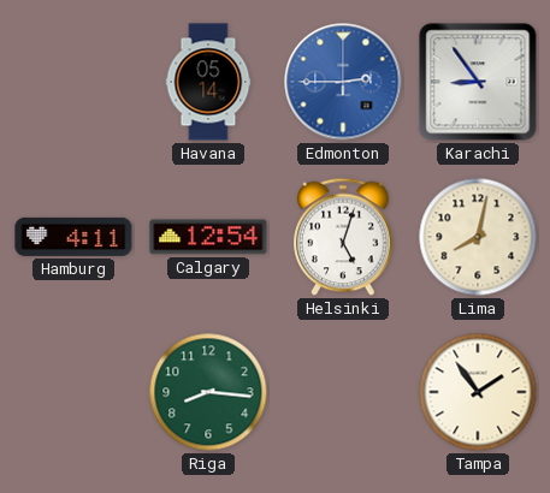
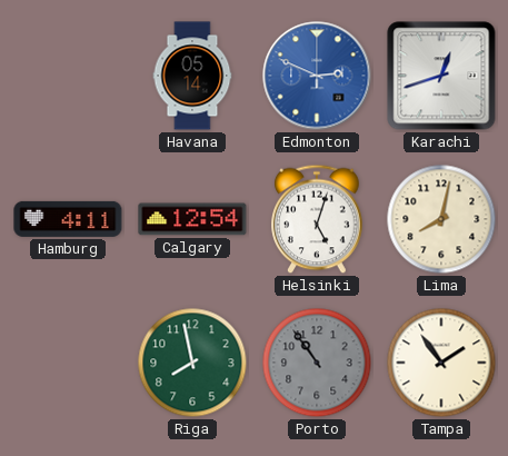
Edmonton: 2:45 -> 2:49
Karachi: 8:54 -> 12:42
Riga: 8:16 -> 7:58
Porto: none -> 10:54
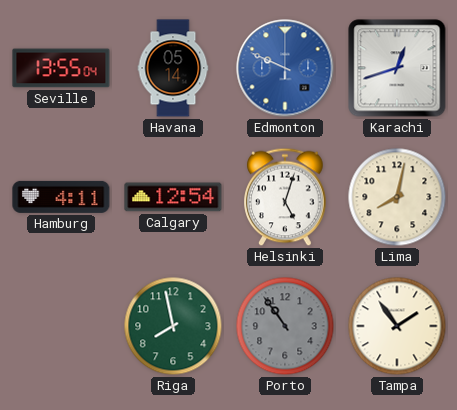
Seville: none -> 13:55
Edmonton: 2:49 -> 9:49
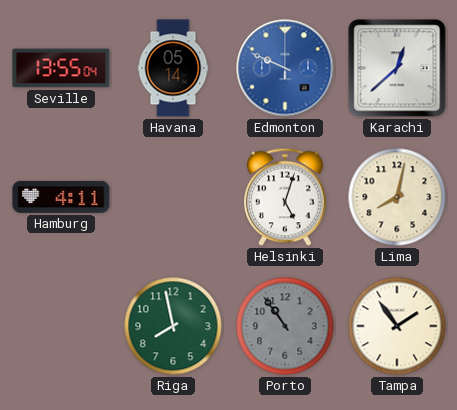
Karachi: 12:42 -> 12:38
Calgary: 12:54 -> none
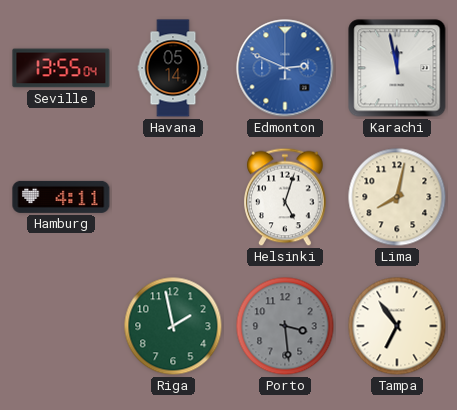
Edmonton: 9:49 -> 2:49
Karachi: 12:38 -> 11:58
Riga: 7:58 -> 1:58
Porto: 10:54 -> 3:29
Tampa: 1:54 -> 6:54
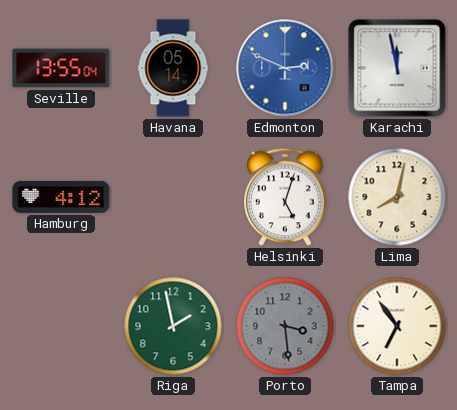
Hamburg: 4:11 -> 4:12
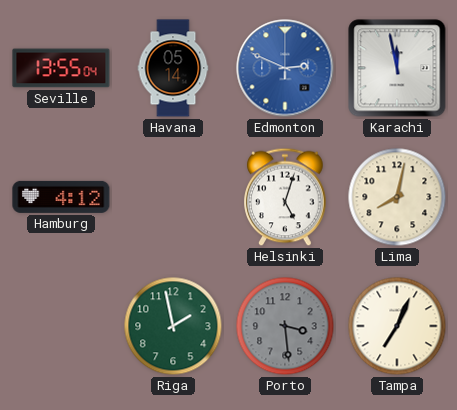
Tampa: 6:54 -> 7:04
